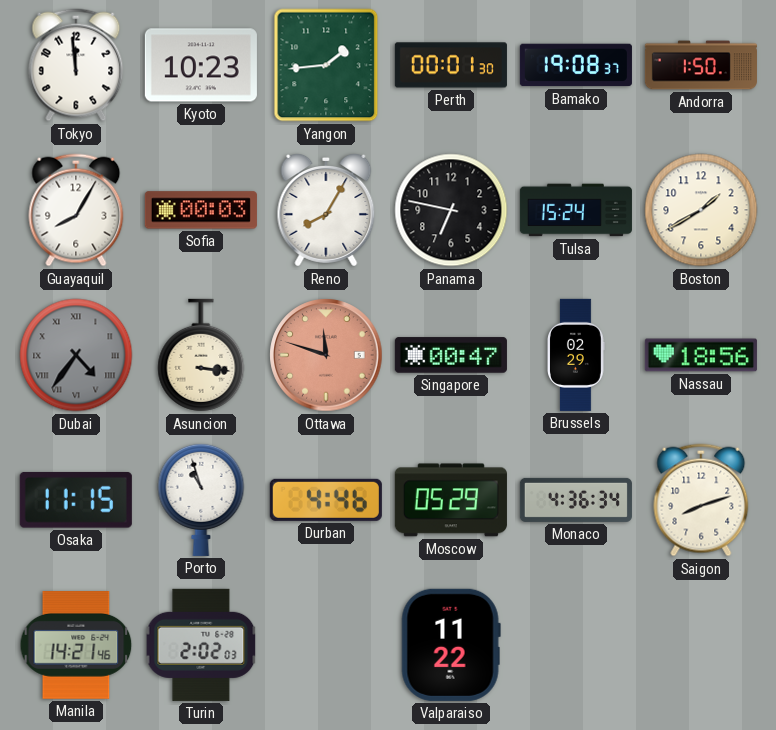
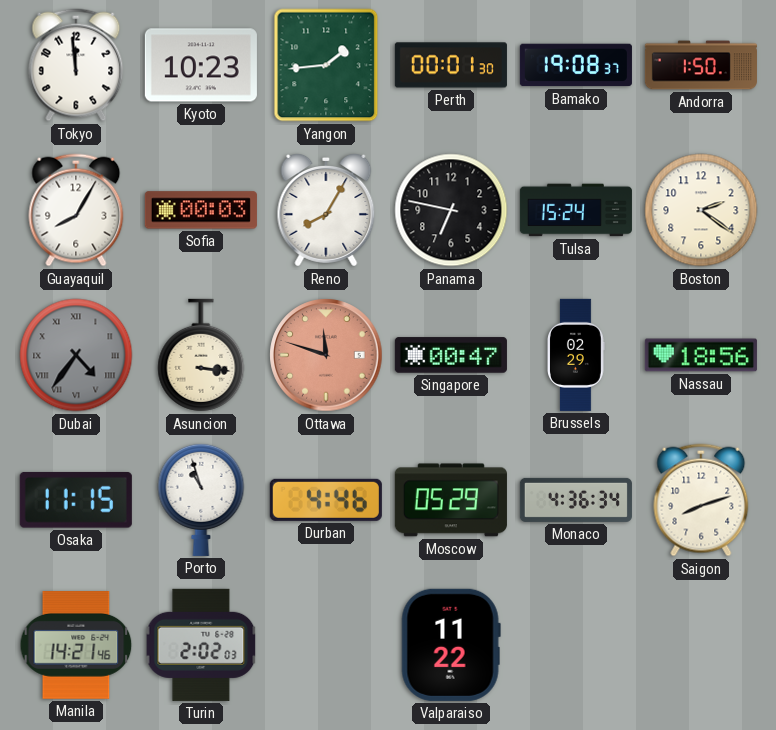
Boston: 1:40 -> 2:21
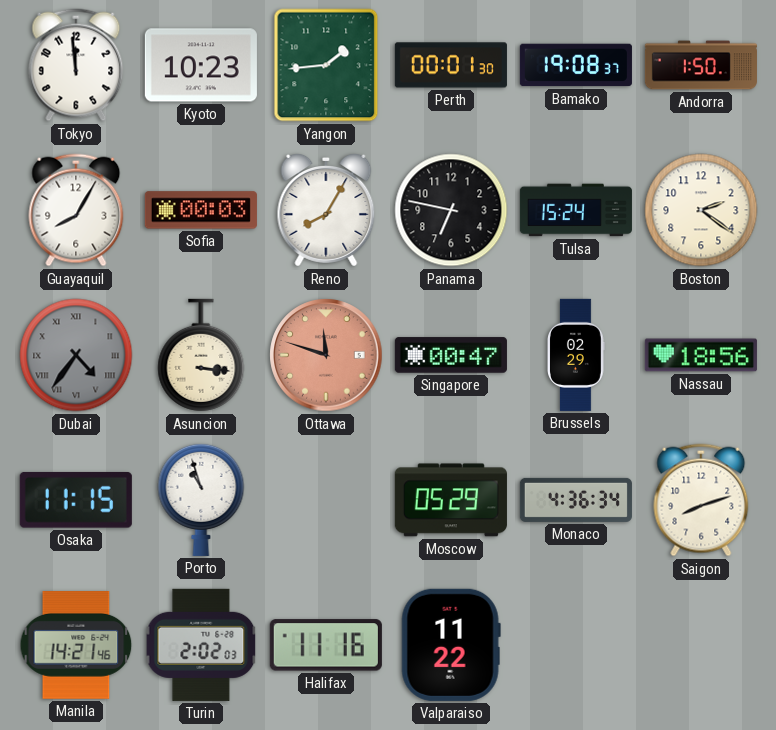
Durban: 4:46 -> none
Halifax: none -> 11:16
